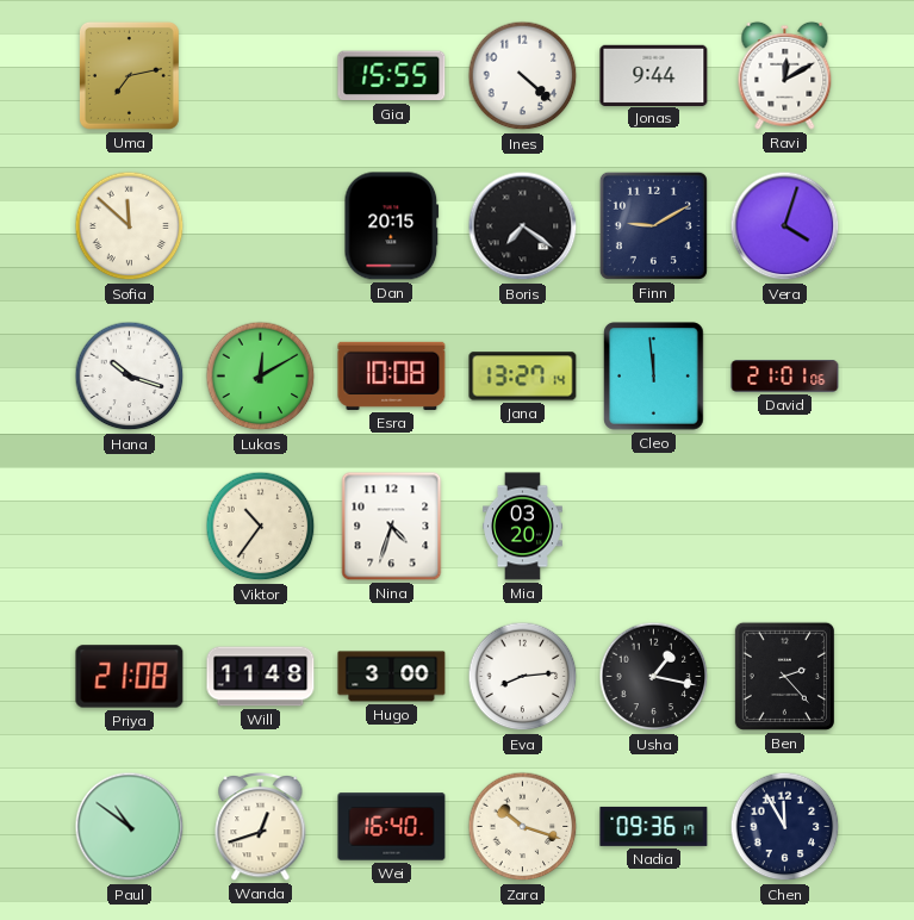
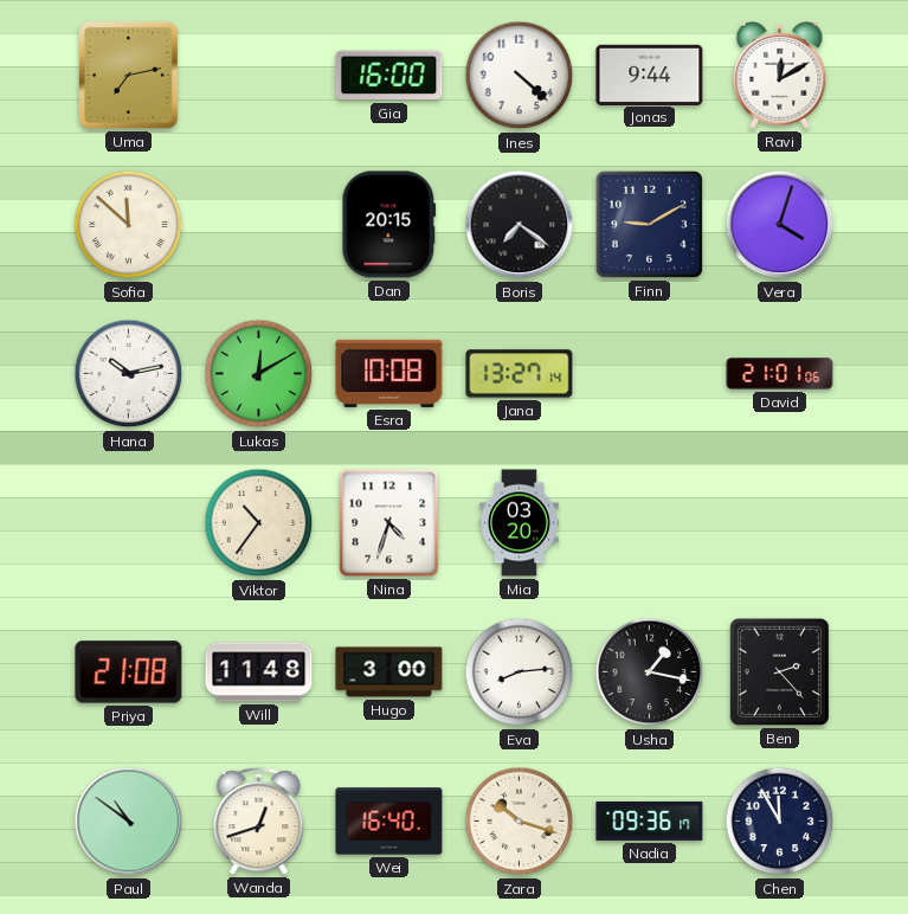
Gia: 15:55 -> 16:00
Hana: 10:18 -> 10:13
Cleo: 11:59 -> none
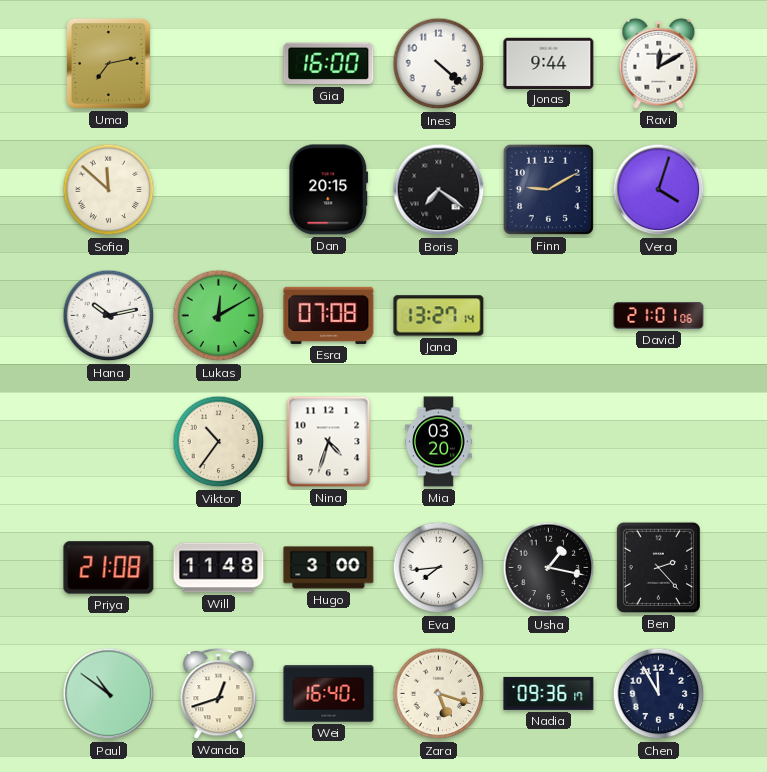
Esra: 10:08 -> 07:08
Eva: 8:14 -> 7:44
Zara: 10:18 -> 5:18
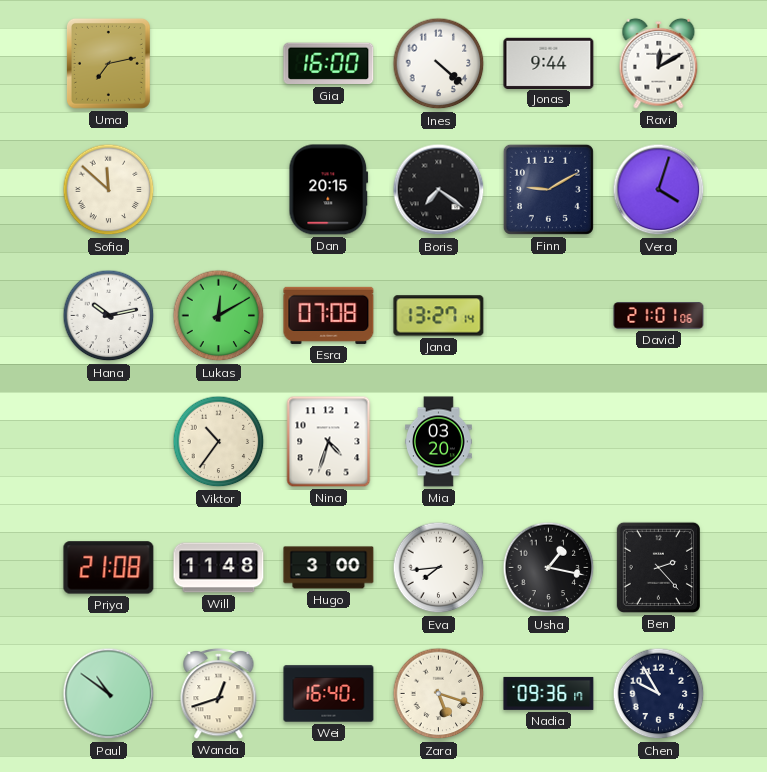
Chen: 11:55 -> 9:55
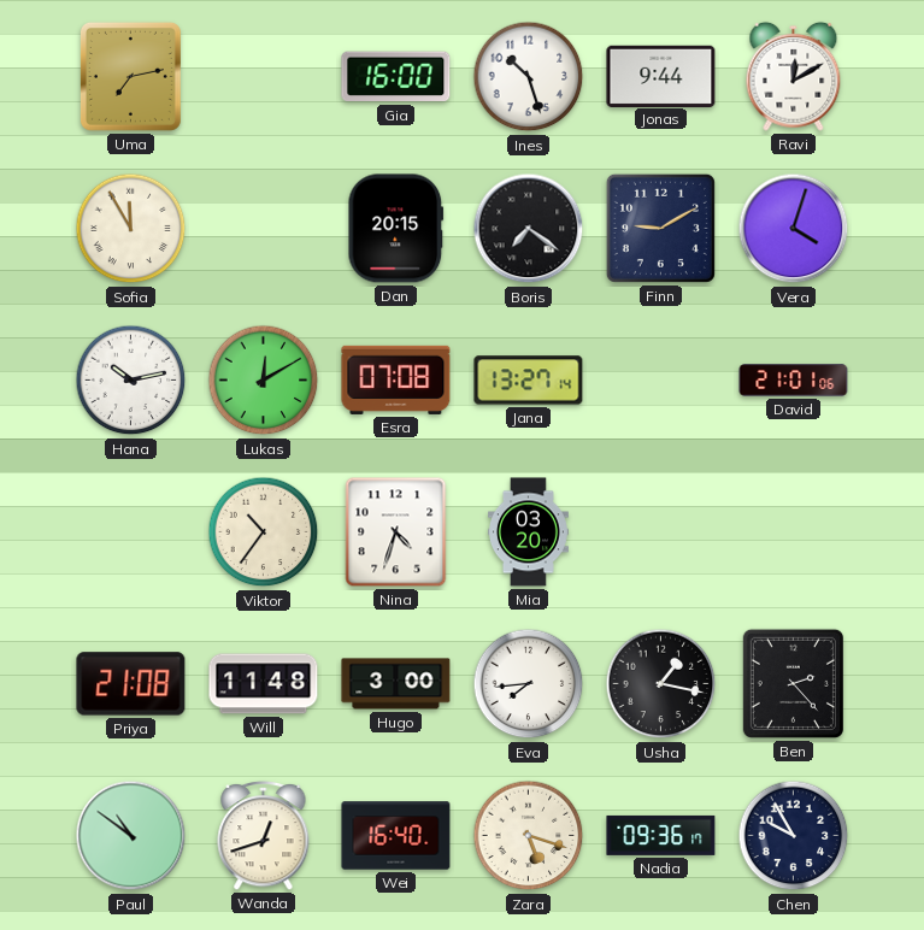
Ines: 4:22 -> 10:27
Sofia: 11:52 -> 11:55
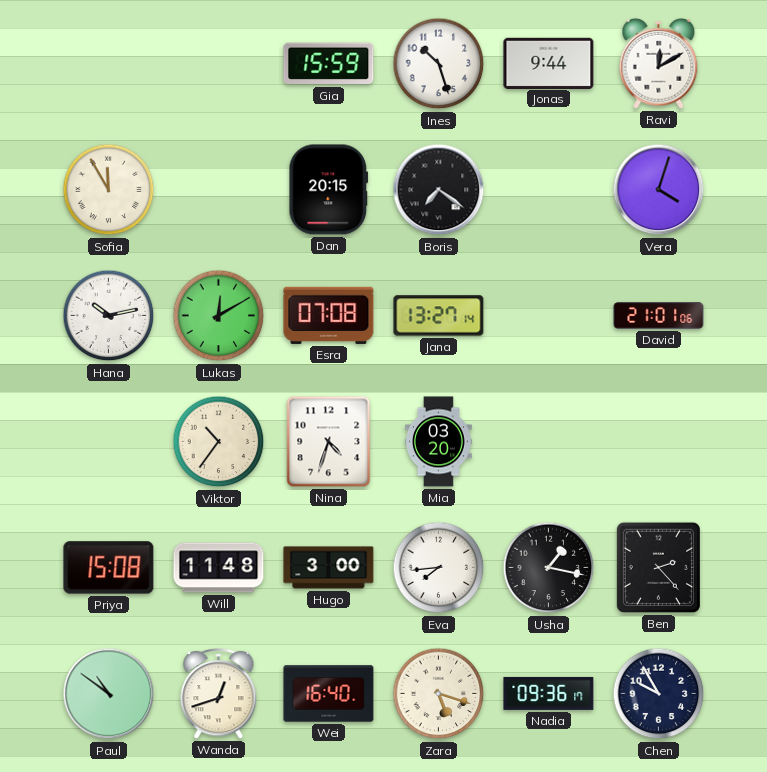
Uma: 7:13 -> none
Gia: 16:00 -> 15:59
Finn: 9:10 -> none
Priya: 21:08 -> 15:08
